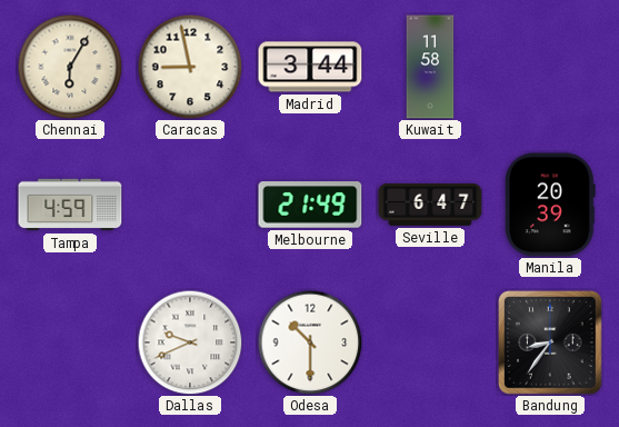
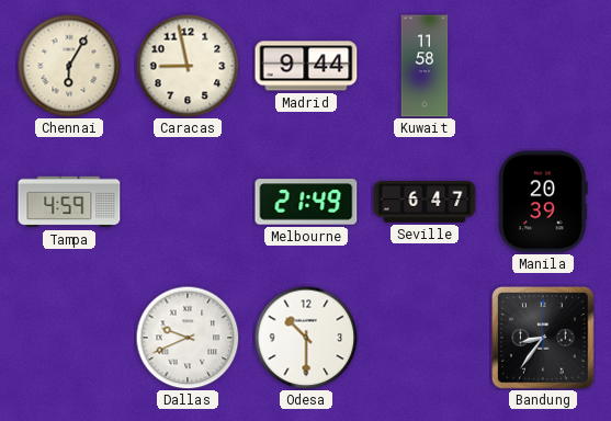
Madrid: 3:44 -> 9:44
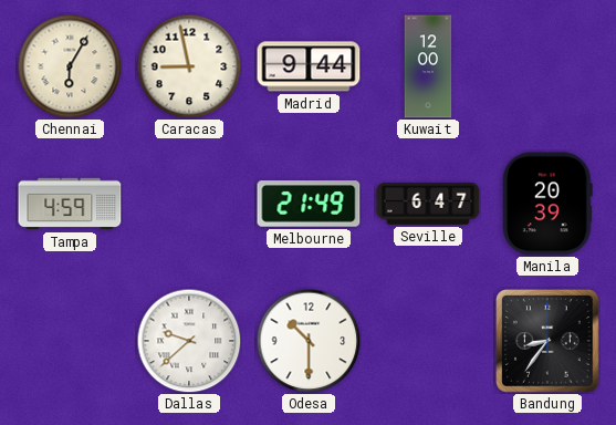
Kuwait: 11:58 -> 12:00
Dallas: 9:41 -> 9:38
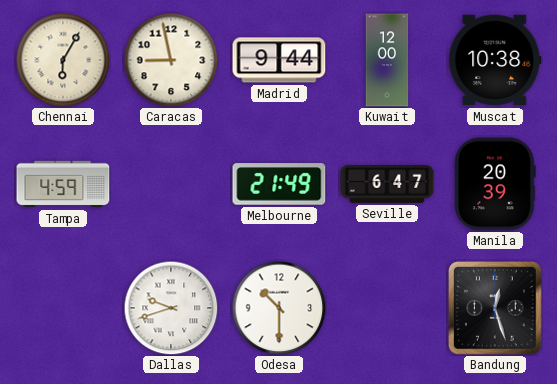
Muscat: none -> 10:38
Dallas: 9:38 -> 9:42
Bandung: 8:36 -> 12:27
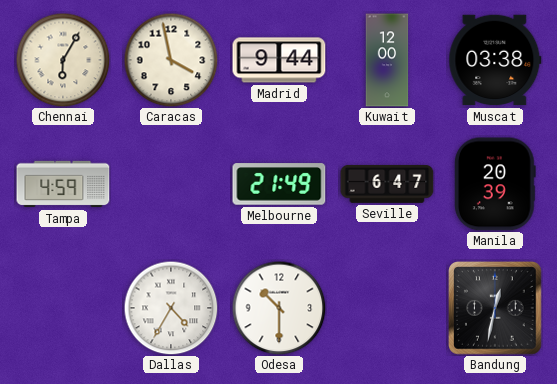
Caracas: 8:58 -> 3:58
Muscat: 10:38 -> 03:38
Dallas: 9:42 -> 4:35
Bandung: 12:27 -> 12:32
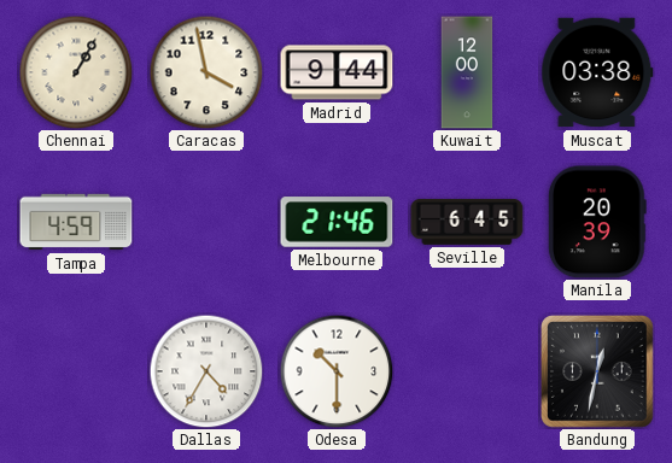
Chennai: 6:05 -> 1:05
Melbourne: 21:49 -> 21:46
Seville: 6:47 -> 6:45
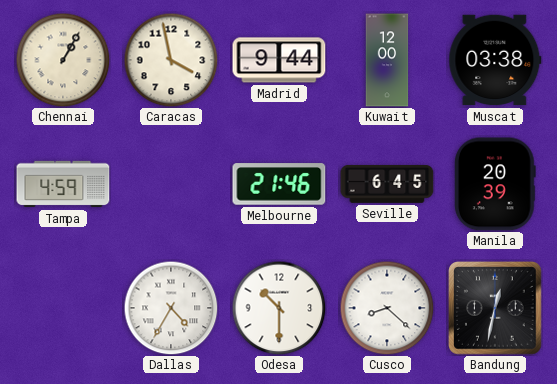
Cusco: none -> 8:22
